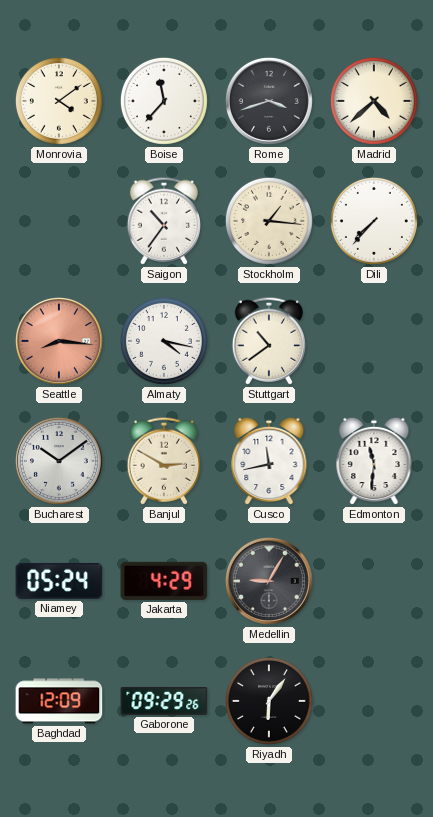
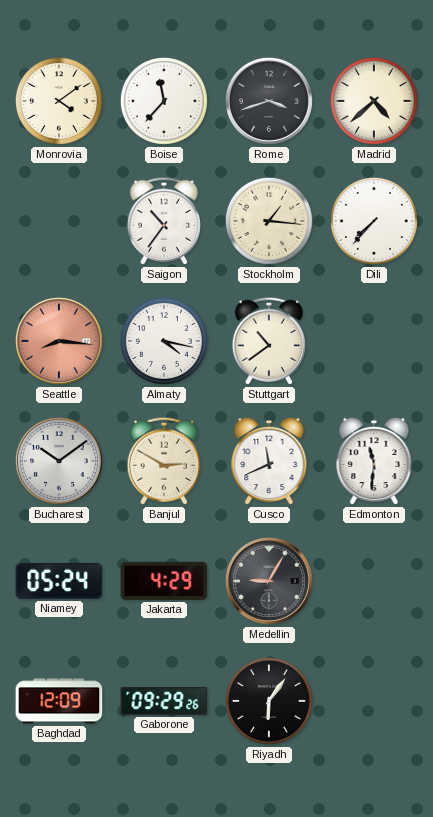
Cusco: 11:43 -> 11:41
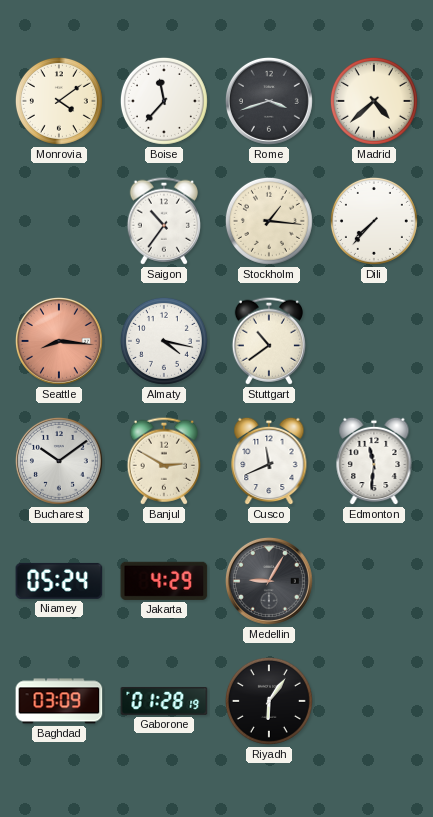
Baghdad: 12:09 -> 03:09
Gaborone: 09:29 -> 01:28
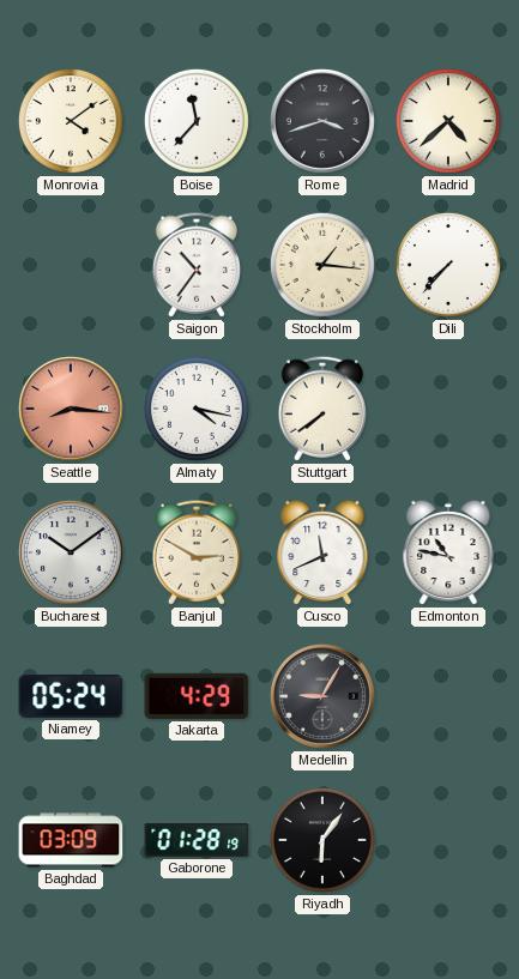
Stuttgart: 10:39 -> 7:39
Edmonton: 11:31 -> 10:47
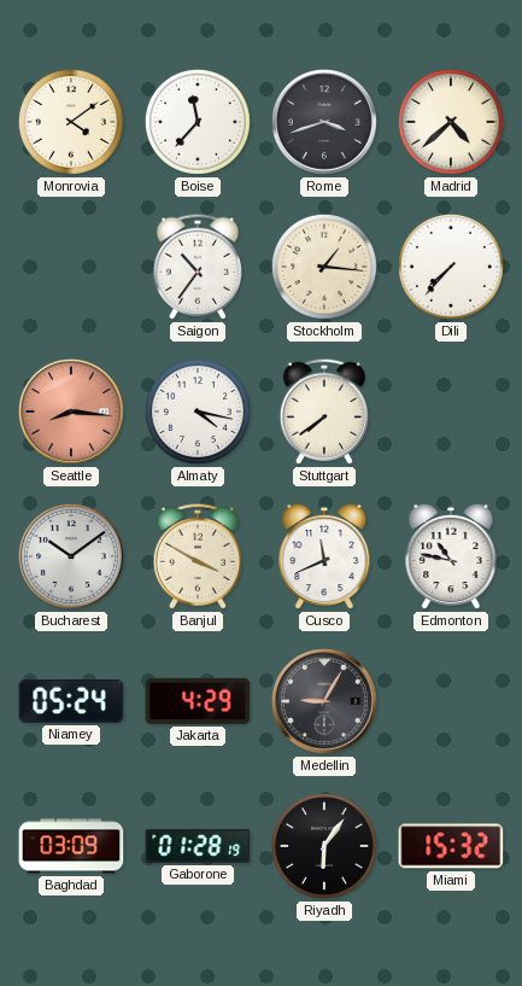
Banjul: 2:50 -> 3:50
Miami: none -> 15:32
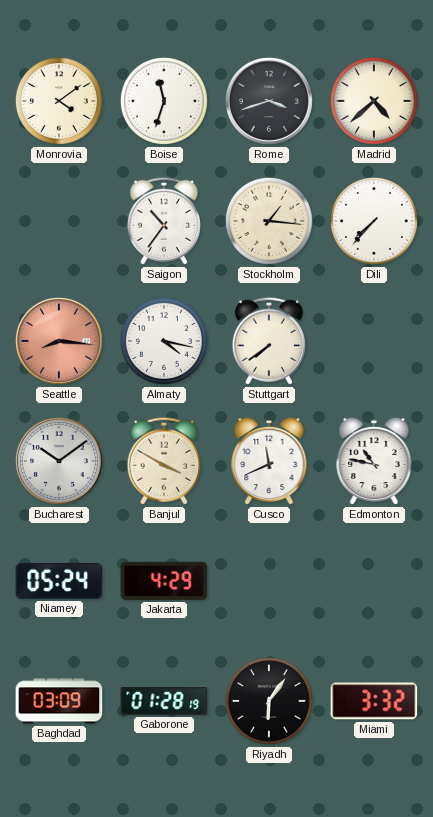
Boise: 11:37 -> 11:33
Medellin: 9:05 -> none
Miami: 15:32 -> 3:32
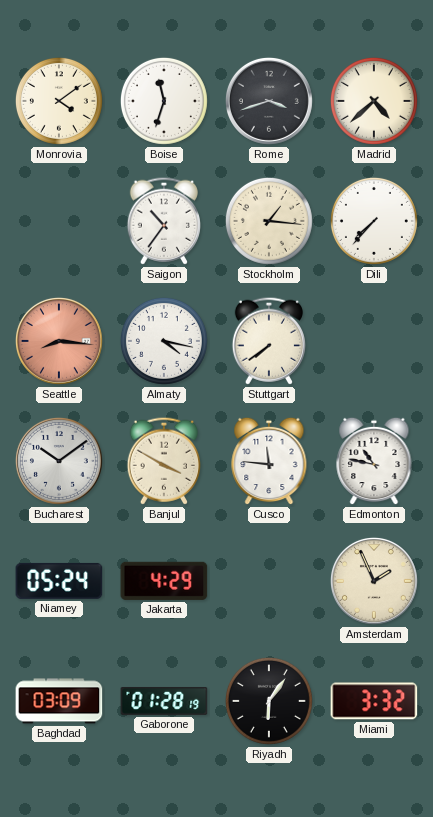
Cusco: 11:41 -> 11:46
Amsterdam: none -> 1:56
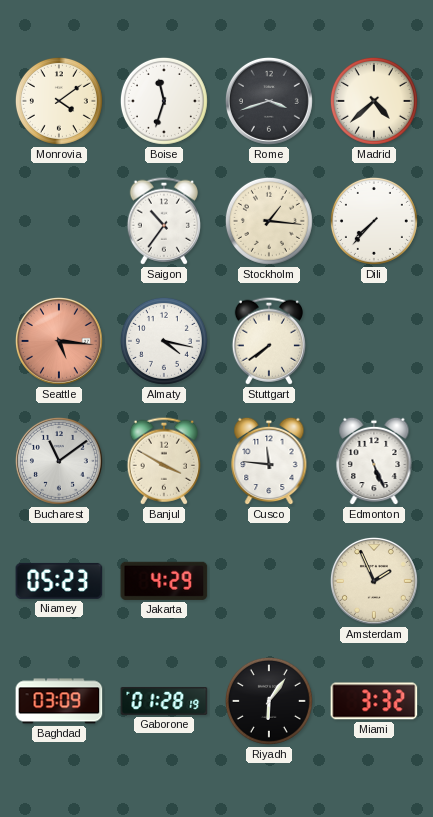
Seattle: 8:16 -> 5:16
Bucharest: 10:09 -> 11:09
Edmonton: 10:47 -> 5:26
Niamey: 05:24 -> 05:23
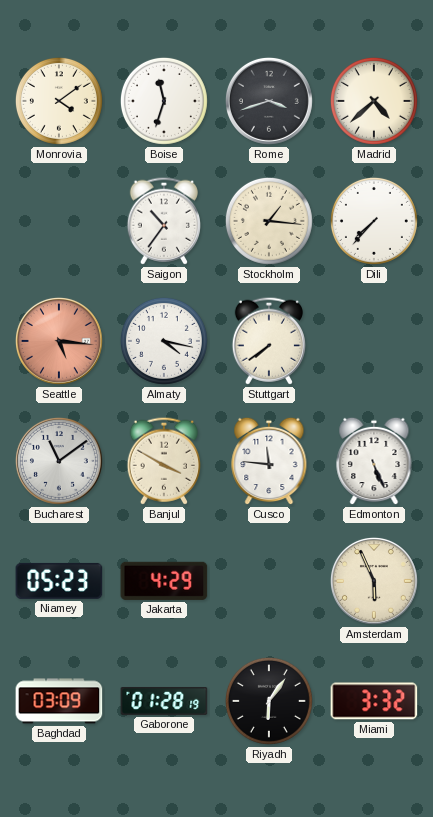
Amsterdam: 1:56 -> 5:56
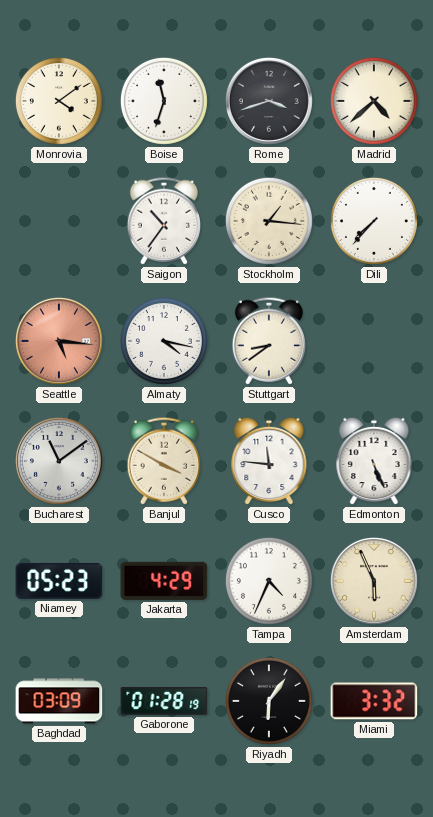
Stuttgart: 7:39 -> 8:39
Tampa: none -> 4:34
